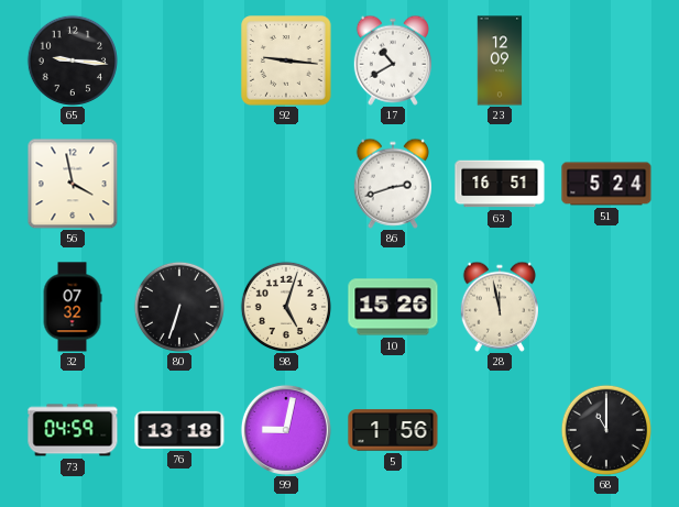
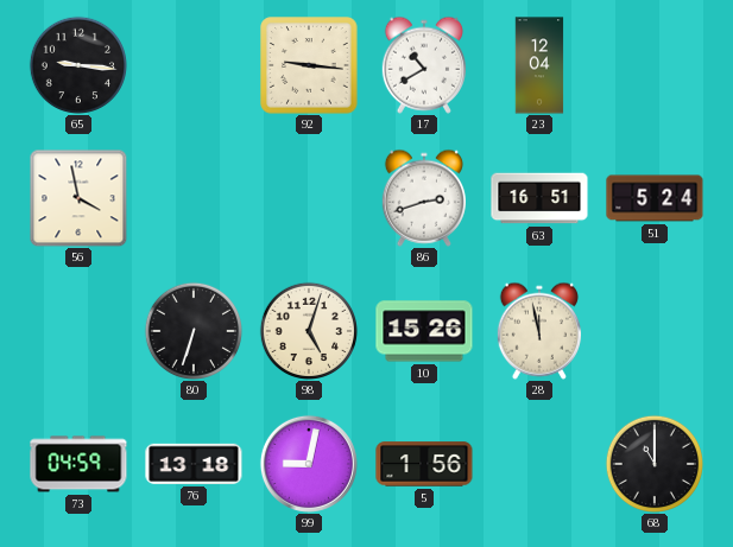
23: 12:09 -> 12:04
32: 07:32 -> none
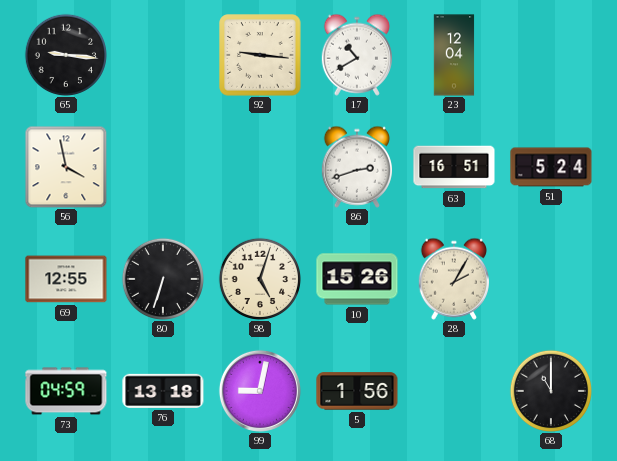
69: none -> 12:55
28: 11:58 -> 2:05
